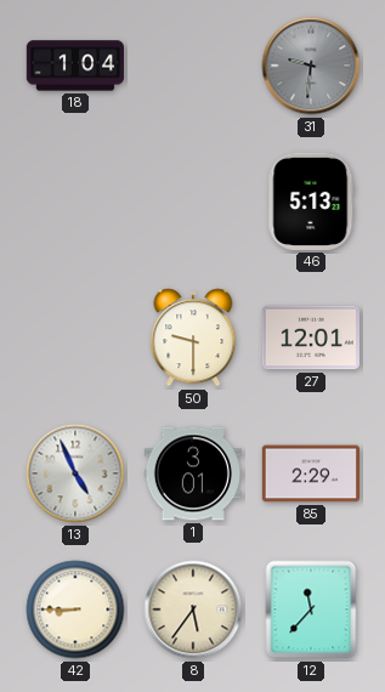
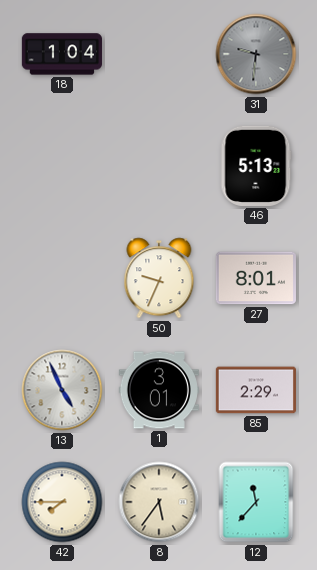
50: 9:30 -> 9:34
27: 12:01 -> 8:01
42: 8:45 -> 7:45
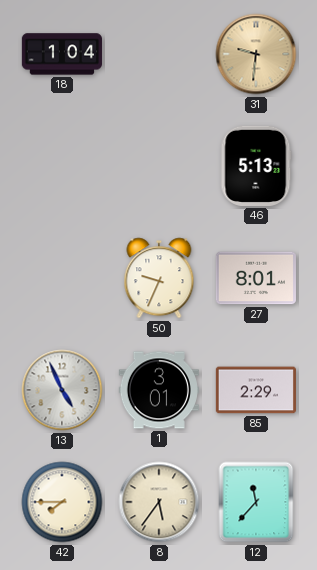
31 dial: grey -> champagne
